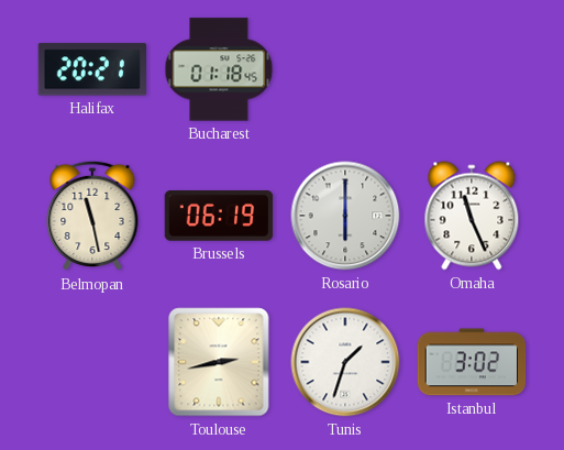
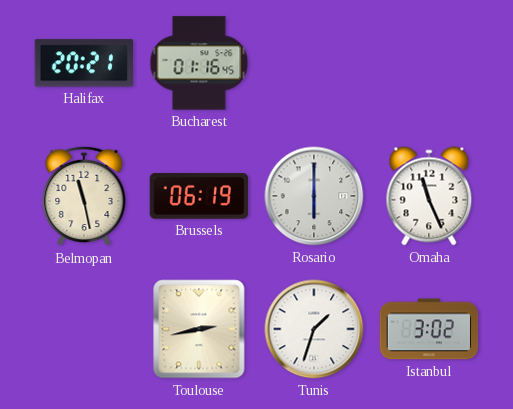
Bucharest: 01:18 -> 01:16
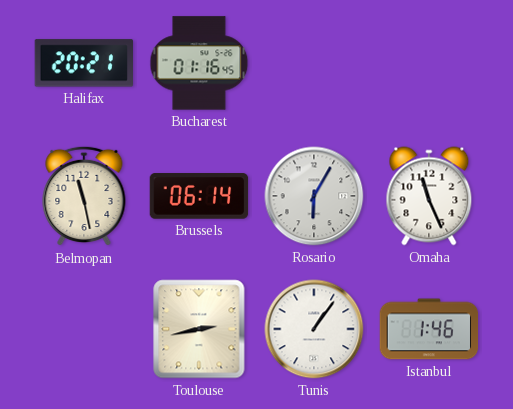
Brussels: 06:19 -> 06:14
Rosario: 6:00 -> 6:05
Tunis: 1:33 -> 1:06
Istanbul: 3:02 -> 1:46
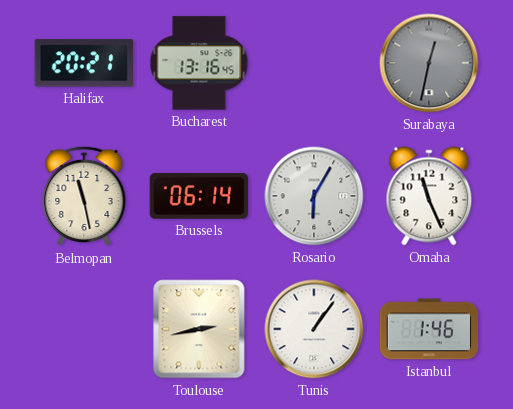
Bucharest: 01:16 -> 13:16
Surabaya: none -> 12:32
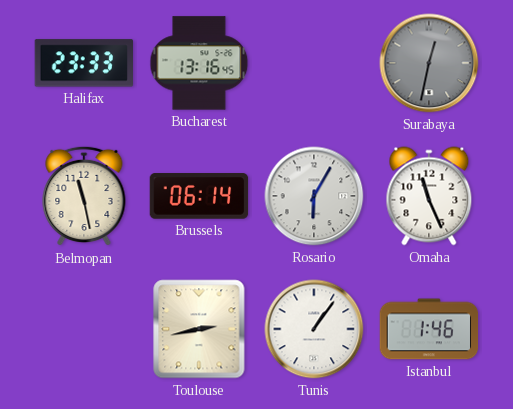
Halifax: 20:21 -> 23:33
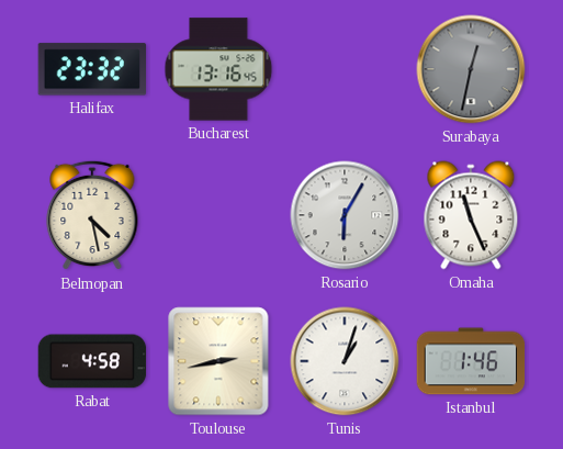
Halifax: 23:33 -> 23:32
Belmopan: 11:28 -> 4:28
Brussels: 06:14 -> none
Rabat: none -> 4:58
Tunis: 1:06 -> 1:03
